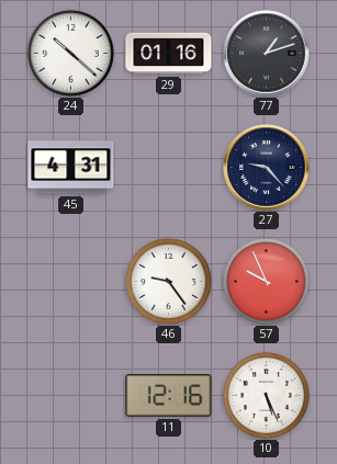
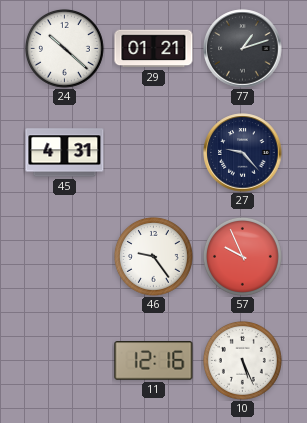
29: 01:16 -> 01:21
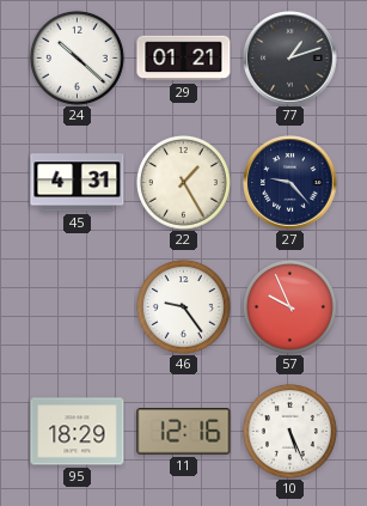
22: none -> 1:25
95: none -> 18:29
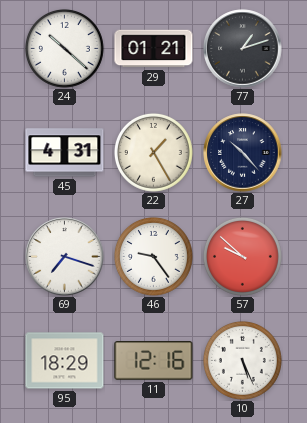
27: 9:23 -> 10:23
69: none -> 7:18
57: 9:56 -> 9:52
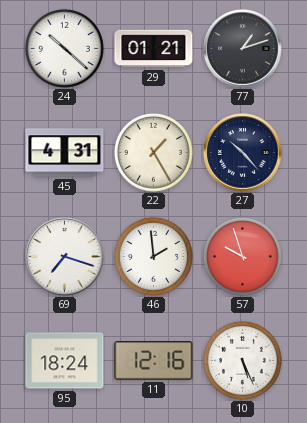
46: 9:24 -> 1:59
57: 9:52 -> 9:57
95: 18:29 -> 18:24
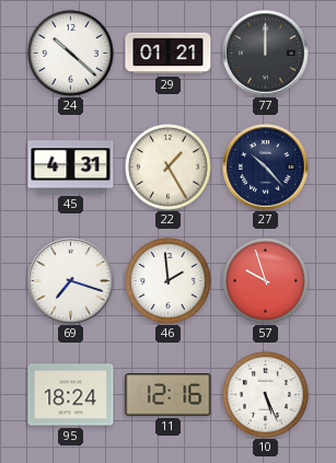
77: 1:12 -> 12:00
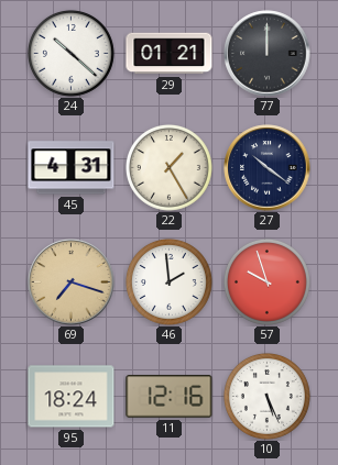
27: 10:23 -> 10:21
69 dial: white -> champagne
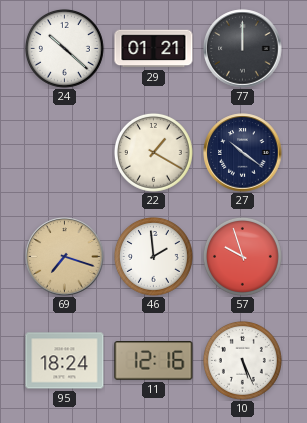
45: 4:31 -> none
22: 1:25 -> 1:20
